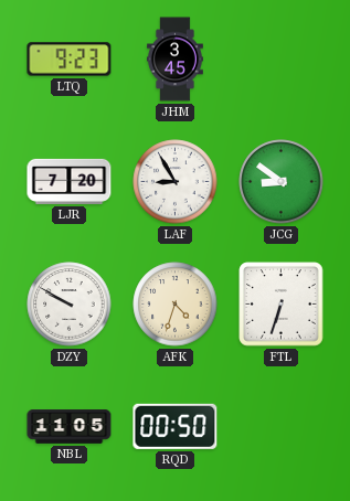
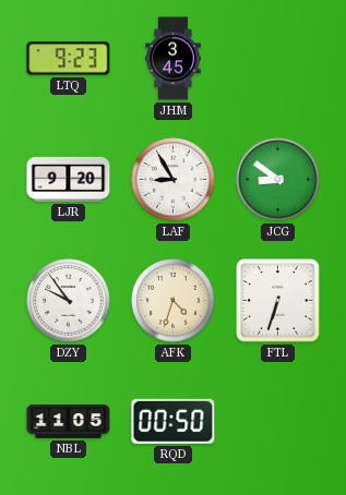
LJR: 7:20 -> 9:20
DZY: 9:50 -> 9:54
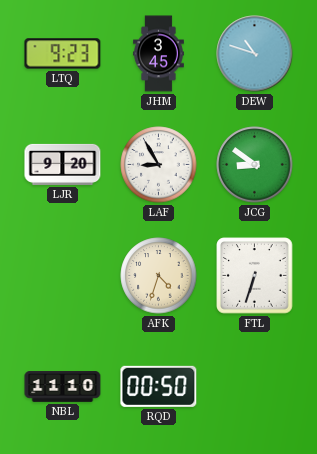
DEW: none -> 10:48
DZY: 9:54 -> none
NBL: 11:05 -> 11:10
